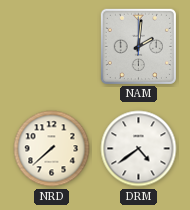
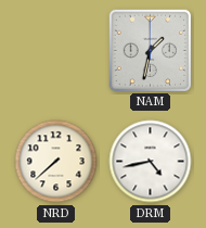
NAM: 2:01 -> 1:32
DRM: 4:39 -> 4:43
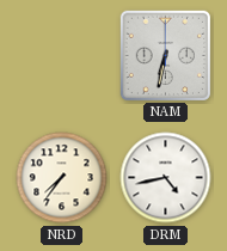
NAM: 1:32 -> 6:32
NRD: 7:38 -> 7:36
